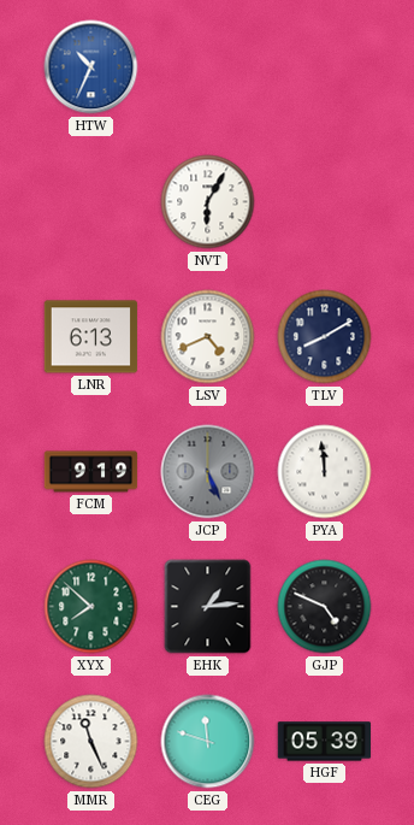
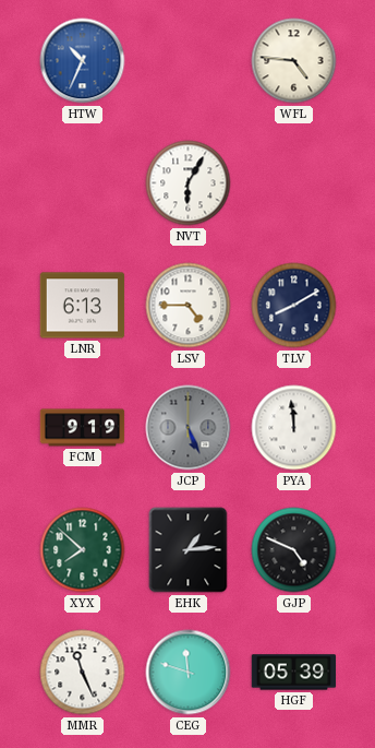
WFL: none -> 4:46
LSV: 4:41 -> 4:45
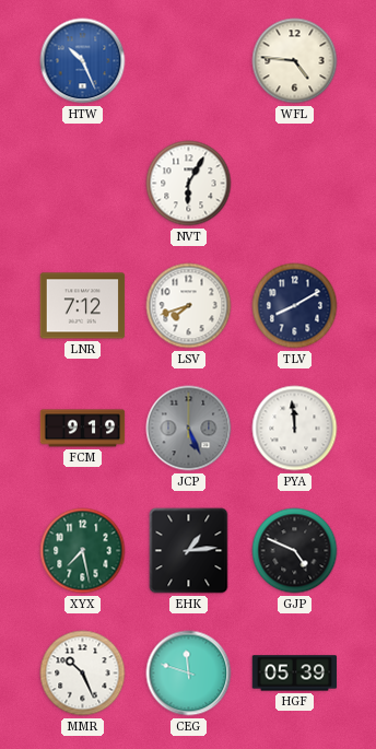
HTW: 10:34 -> 10:26
LNR: 6:13 -> 7:12
LSV: 4:45 -> 7:42
XYX: 7:52 -> 7:28
MMR: 11:26 -> 10:26
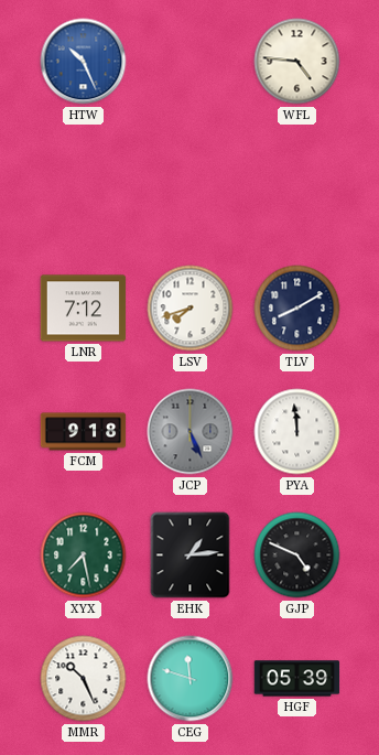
NVT: 6:05 -> none
FCM: 9:19 -> 9:18
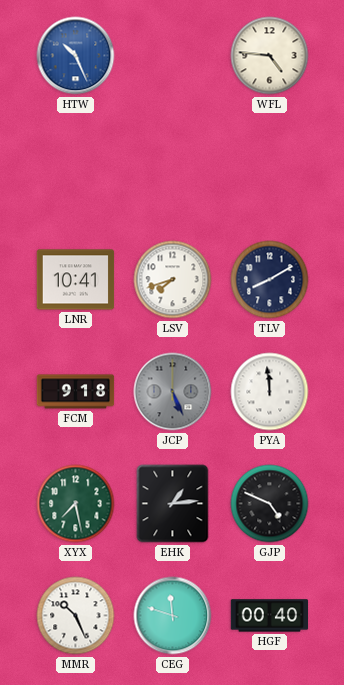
LNR: 7:12 -> 10:41
HGF: 05:39 -> 00:40
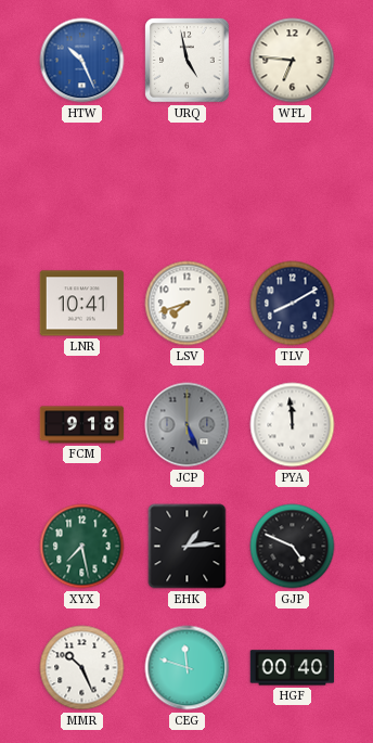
URQ: none -> 4:58
WFL: 4:46 -> 6:46
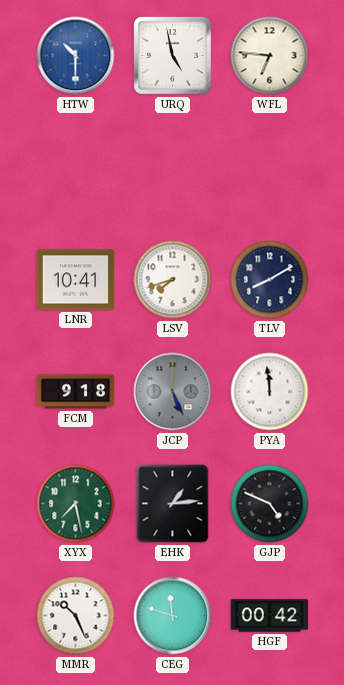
HTW: 10:26 -> 10:30
HGF: 00:40 -> 00:42
